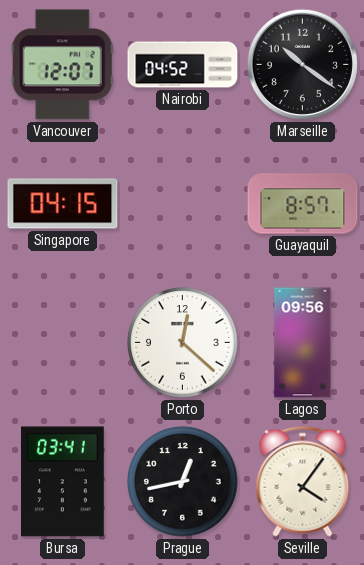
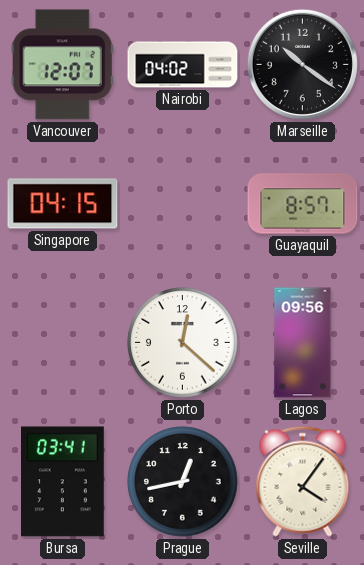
Nairobi: 04:52 -> 04:02
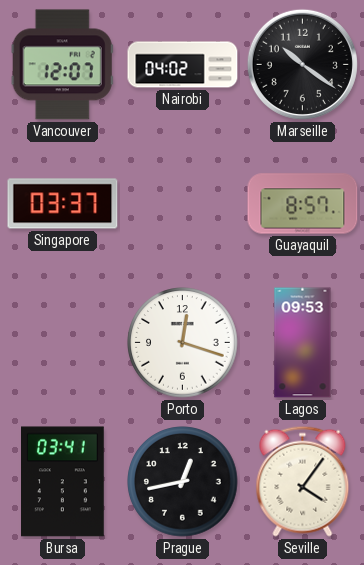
Singapore: 04:15 -> 03:37
Porto: 12:22 -> 12:18
Lagos: 09:56 -> 09:53
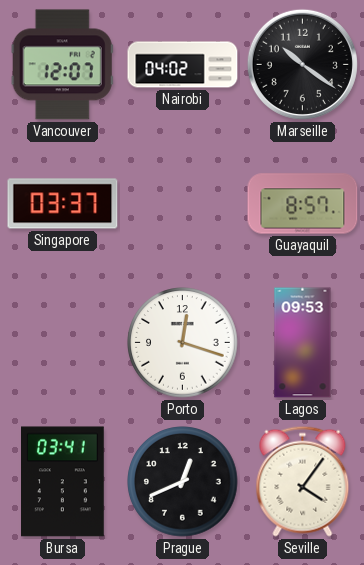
Prague: 12:43 -> 12:41
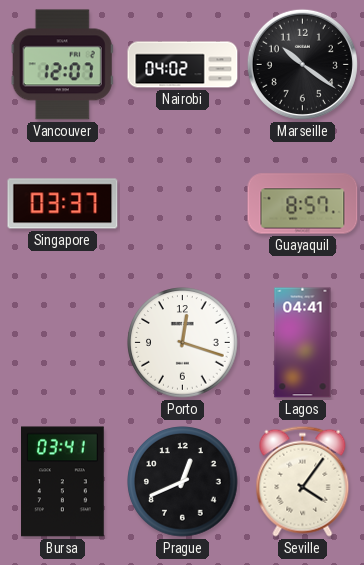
Lagos: 09:53 -> 04:41
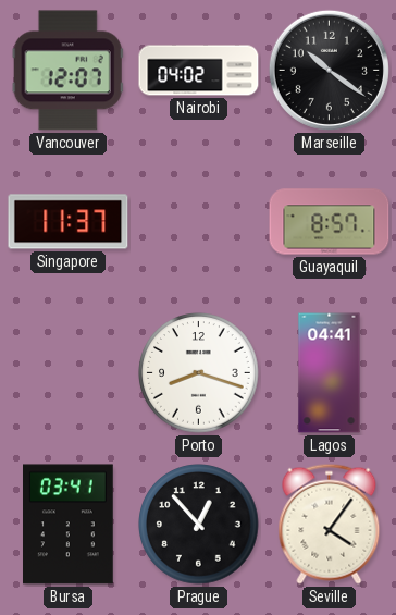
Singapore: 03:37 -> 11:37
Porto: 12:18 -> 8:18
Prague: 12:41 -> 12:53
